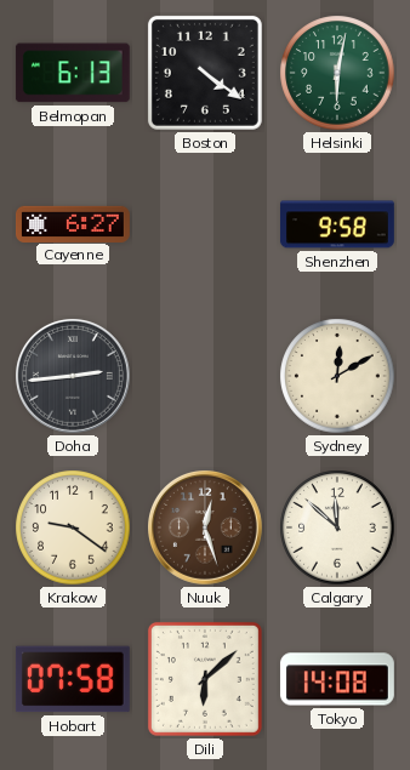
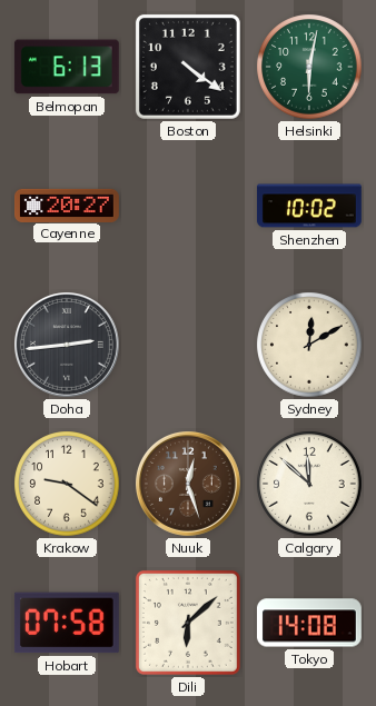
Cayenne: 6:27 -> 20:27
Shenzhen: 9:58 -> 10:02
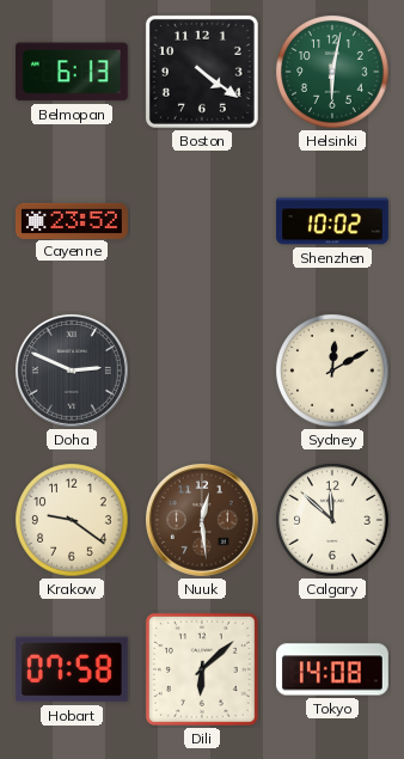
Cayenne: 20:27 -> 23:52
Doha: 2:44 -> 2:49
Nuuk: 12:27 -> 12:29
